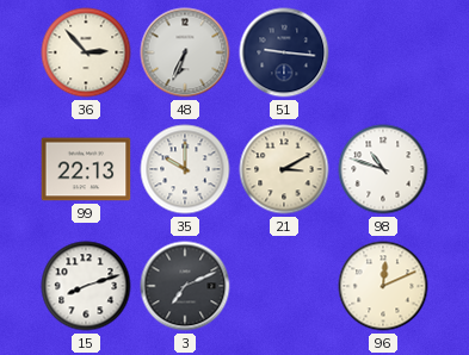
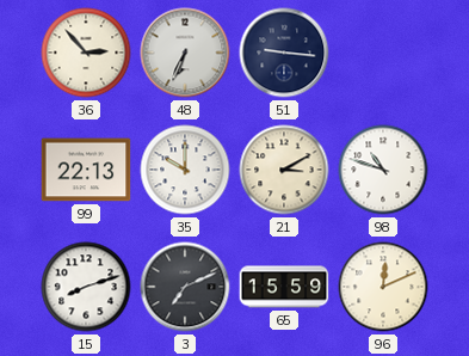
65: none -> 15:59
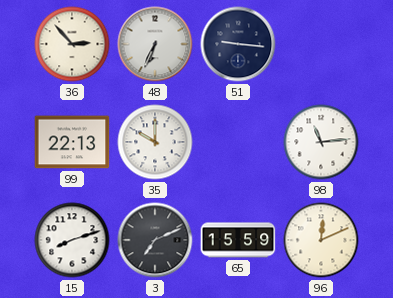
21: 3:10 -> none
98: 10:48 -> 11:14
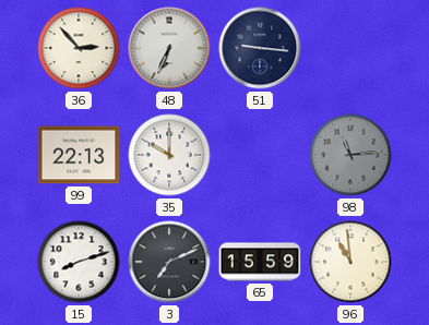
98 dial: white -> grey
96: 12:11 -> 10:59
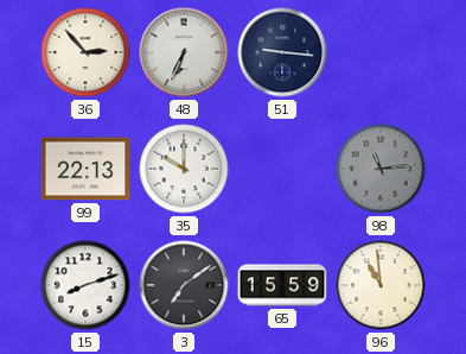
3: 7:11 -> 7:09
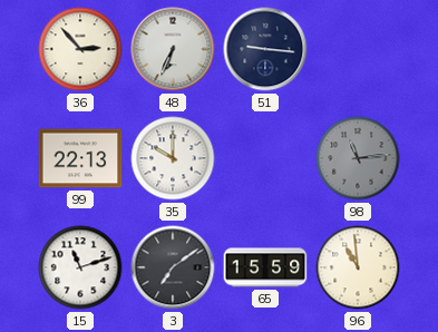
15: 8:12 -> 11:12
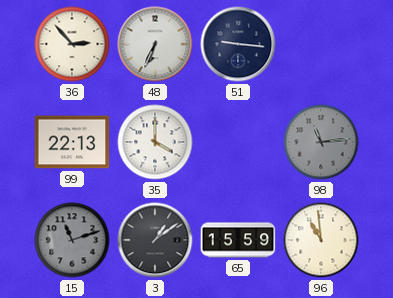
35: 10:00 -> 4:00
15 dial: white -> grey
3: 7:09 -> 1:09
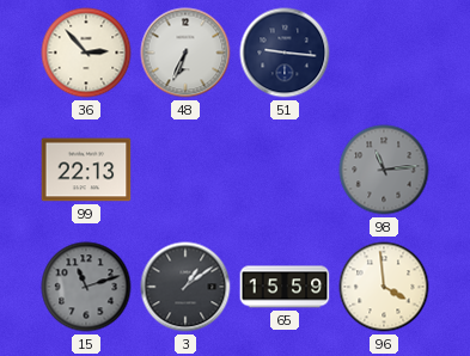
35: 4:00 -> none
96: 10:59 -> 3:59
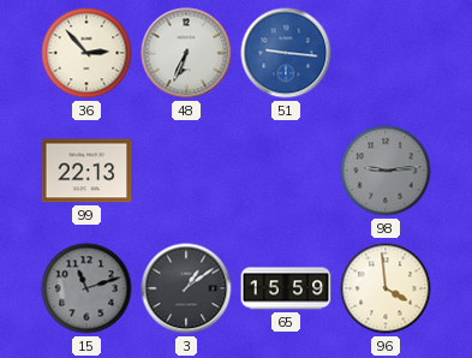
51 dial: navy -> blue
98: 11:14 -> 9:14
